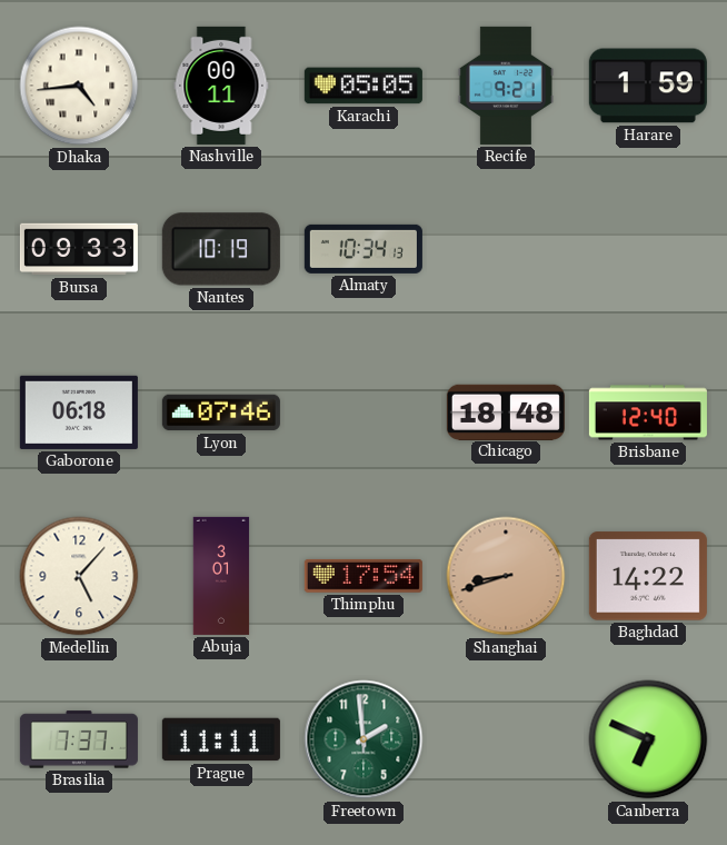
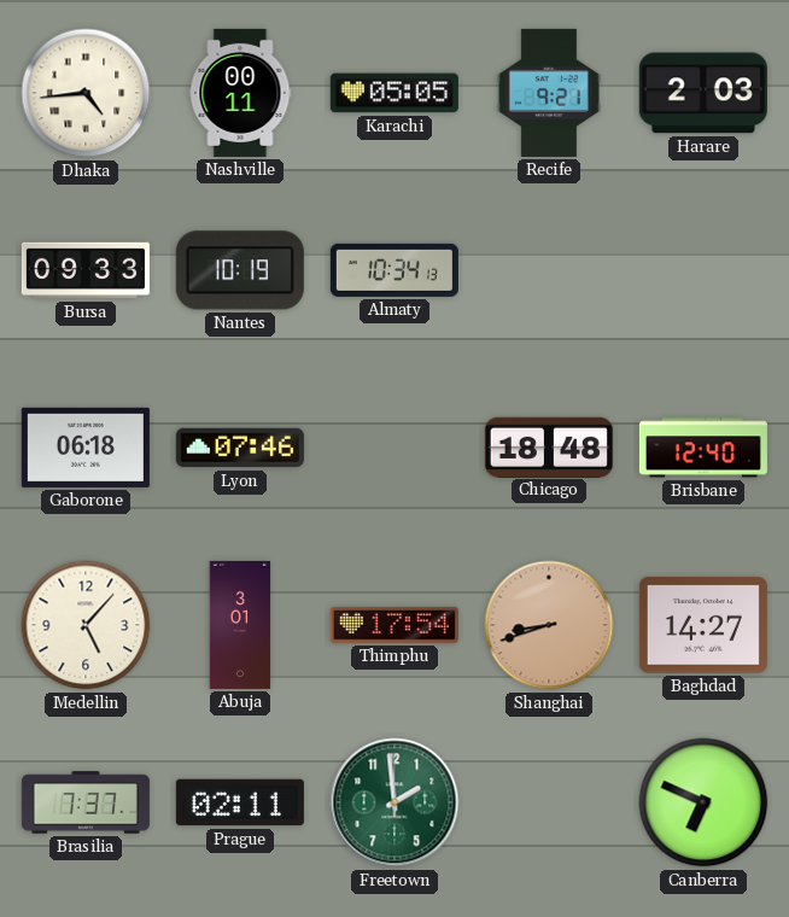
Harare: 1:59 -> 2:03
Baghdad: 14:22 -> 14:27
Prague: 11:11 -> 02:11
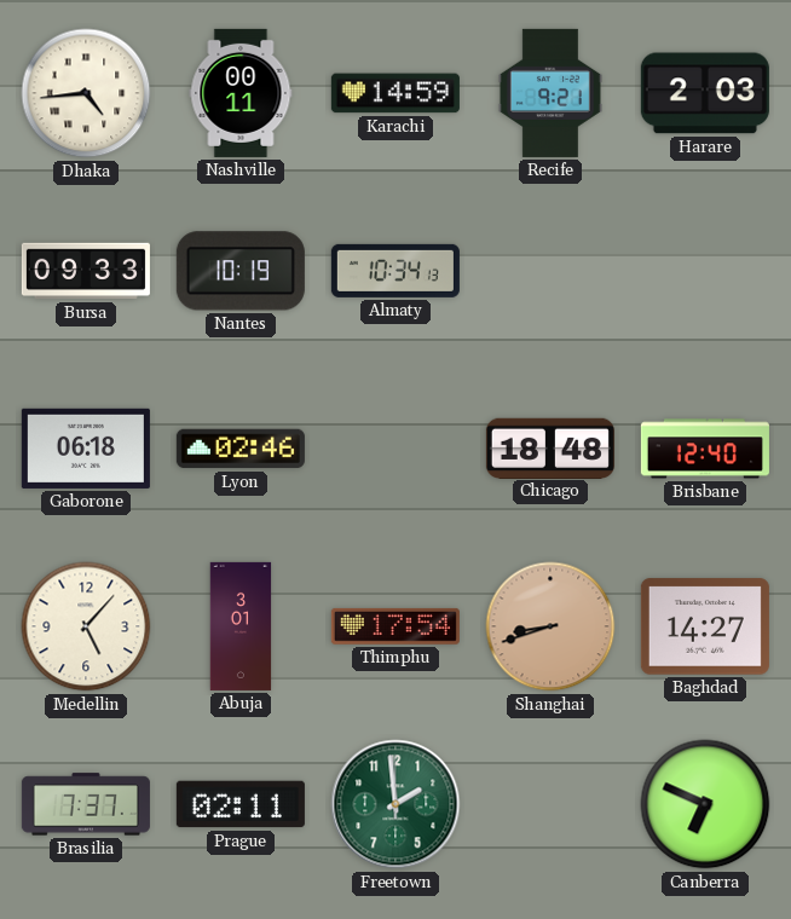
Karachi: 05:05 -> 14:59
Lyon: 07:46 -> 02:46
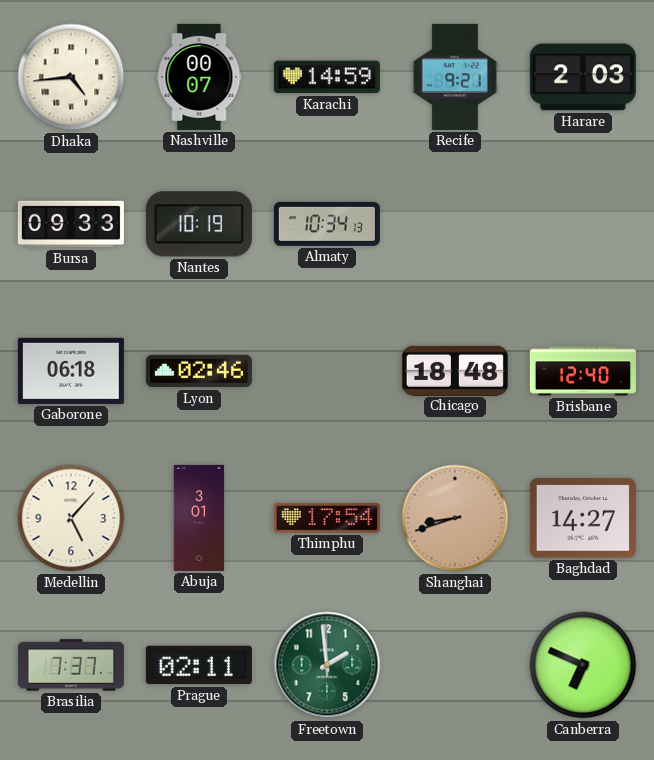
Nashville: 00:11 -> 00:07
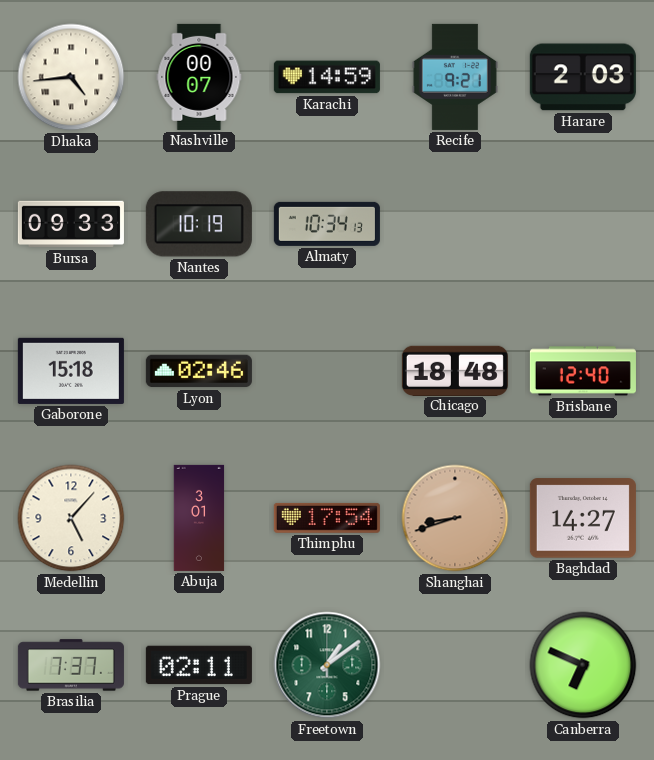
Gaborone: 06:18 -> 15:18
Freetown: 1:59 -> 1:09
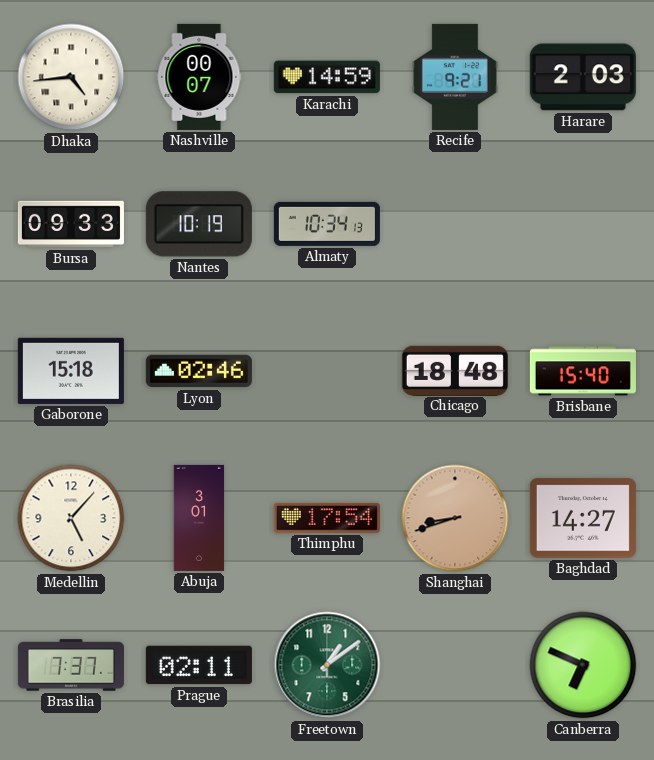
Brisbane: 12:40 -> 15:40
